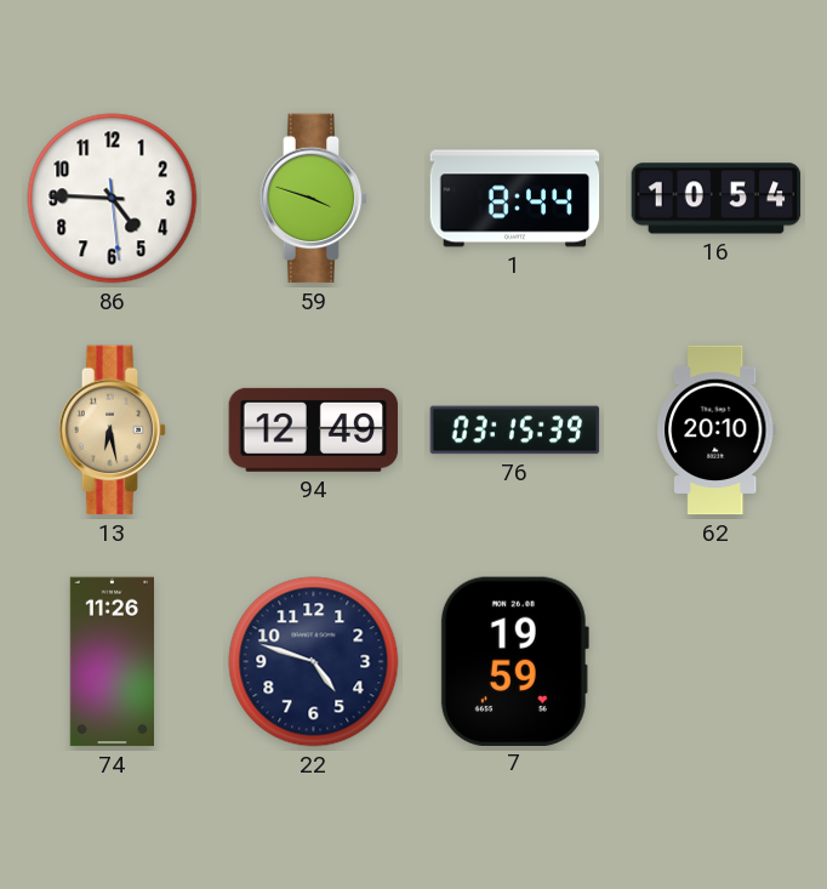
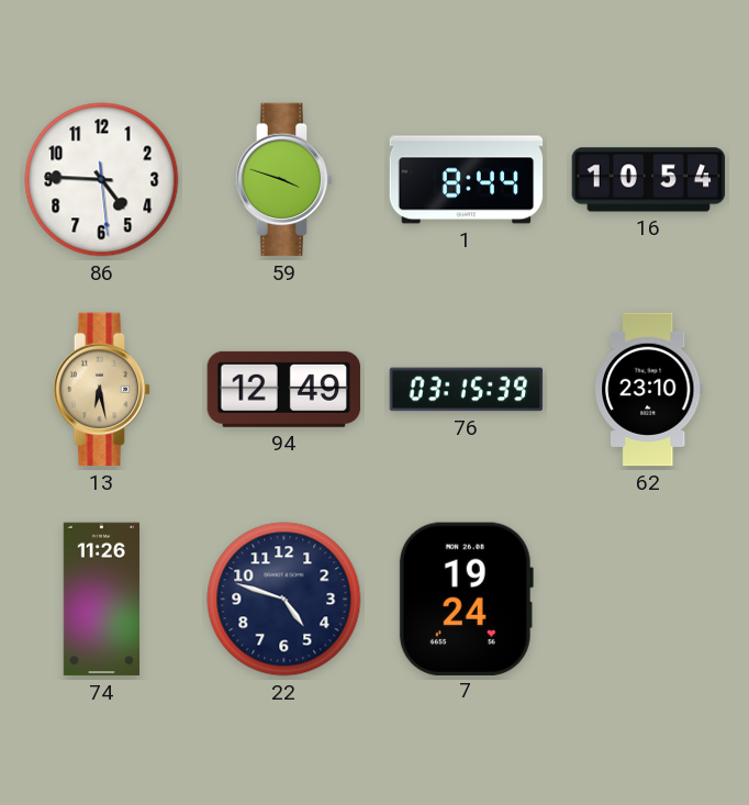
62: 20:10 -> 23:10
7: 19:59 -> 19:24
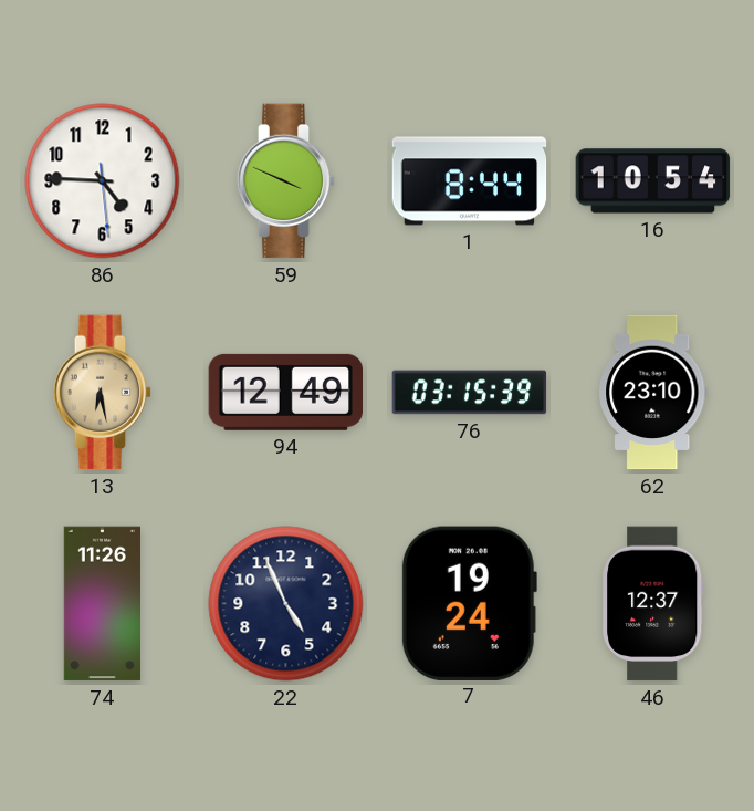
59: 3:48 -> 3:49
22: 4:48 -> 4:56
46: none -> 12:37
